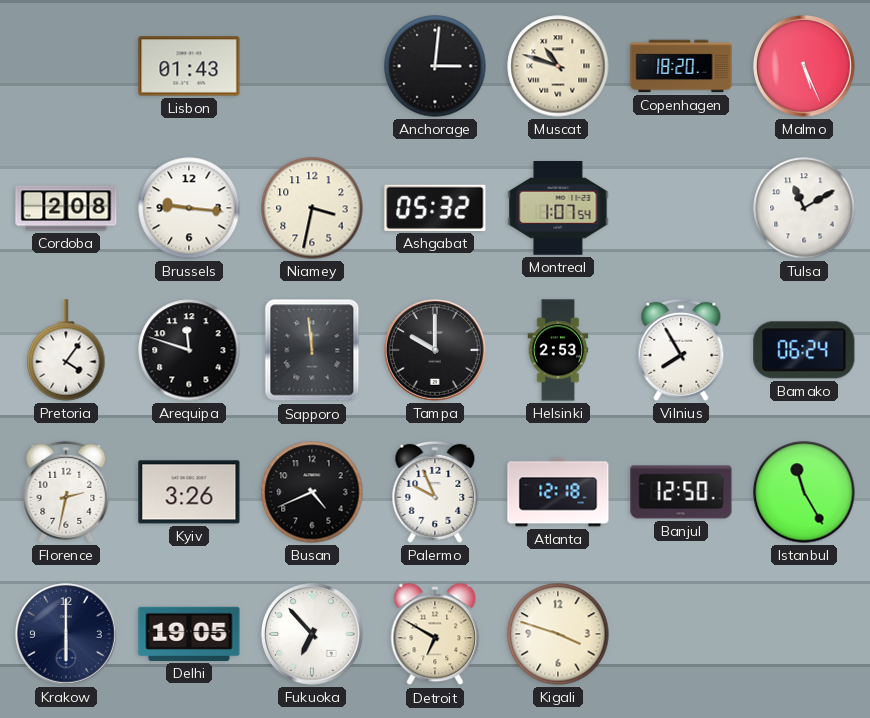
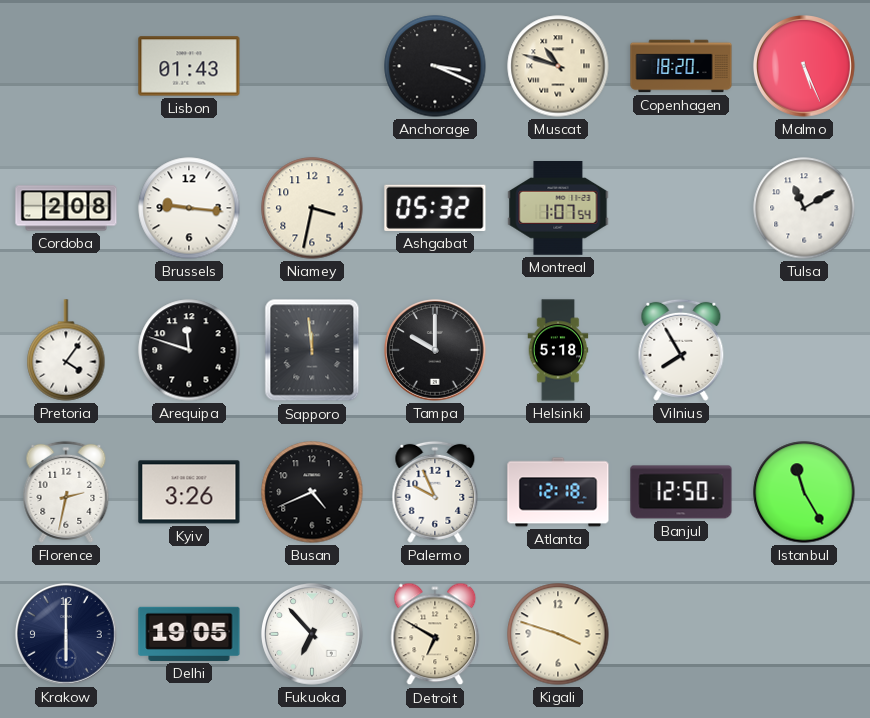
Anchorage: 3:01 -> 3:19
Helsinki: 2:53 -> 5:18
Bamako: 06:24 -> none
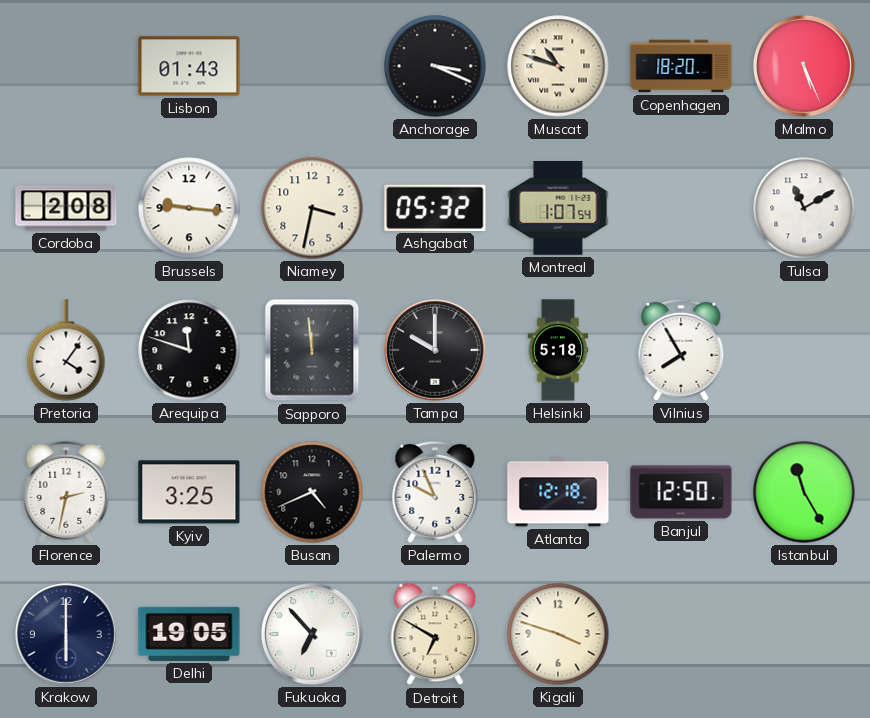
Kyiv: 3:26 -> 3:25
